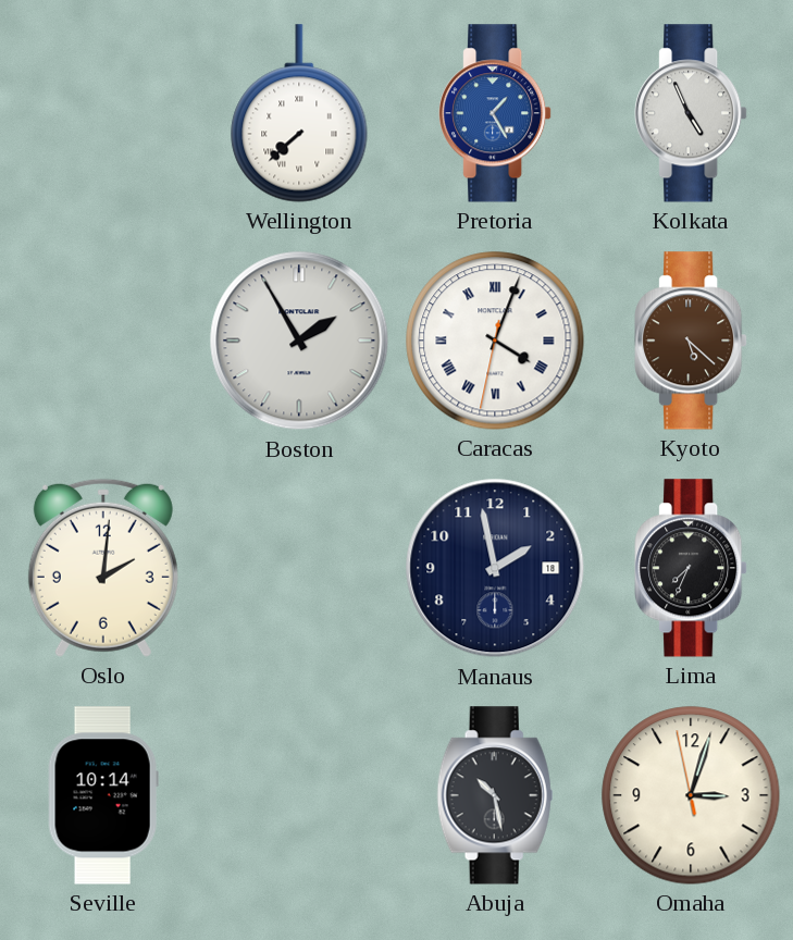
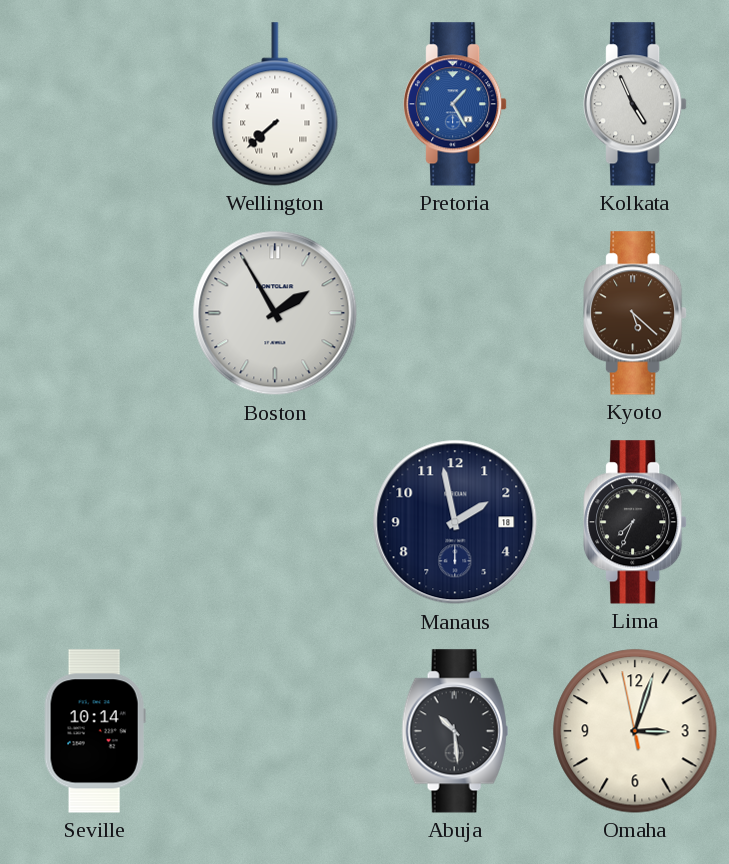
Caracas: 4:03 -> none
Oslo: 2:01 -> none
Abuja: 10:28 -> 10:29
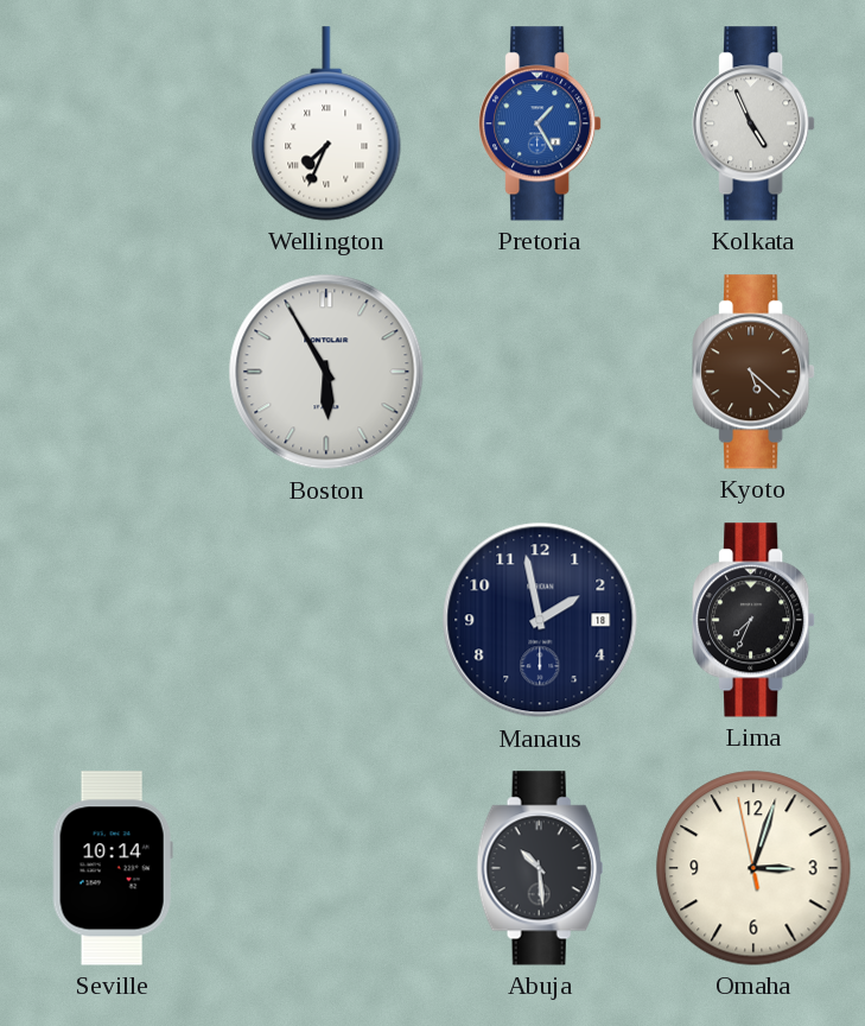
Wellington: 7:38 -> 7:34
Boston: 1:55 -> 5:55
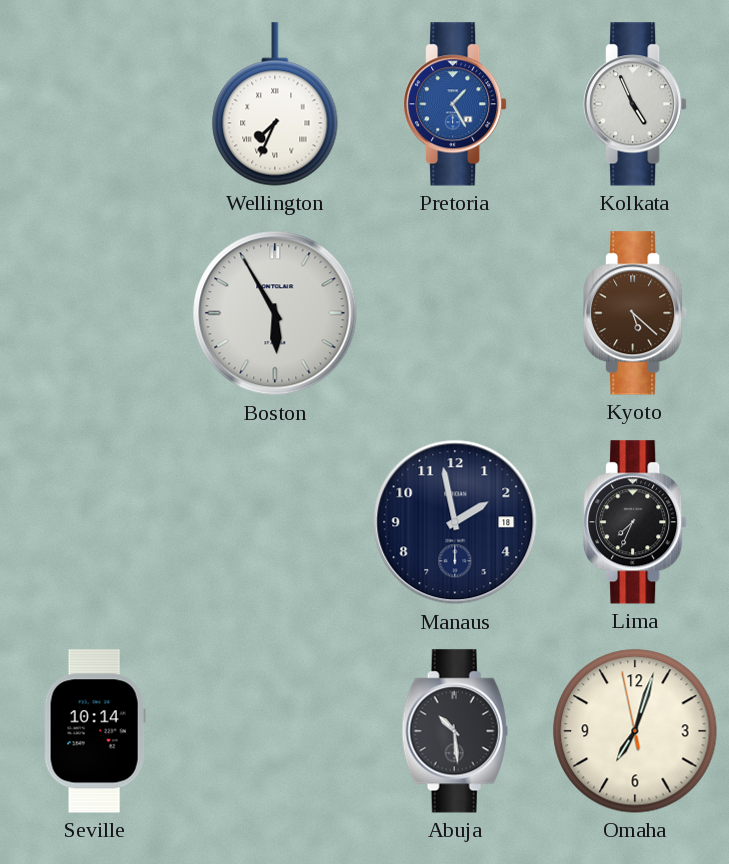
Omaha: 3:02 -> 7:02
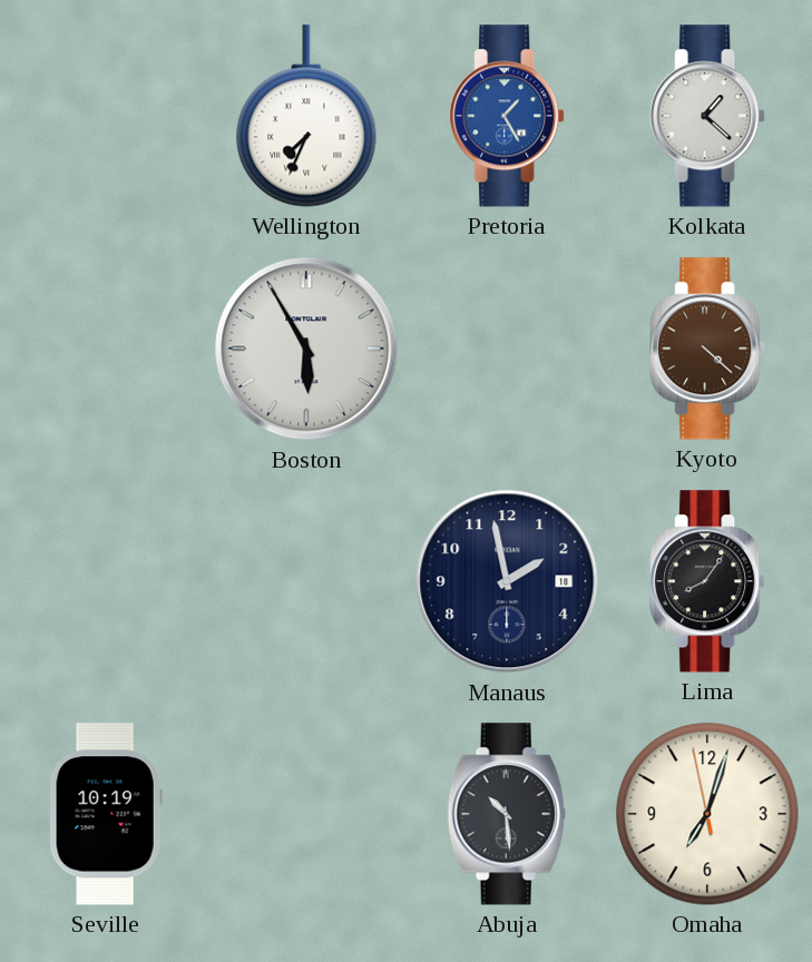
Kolkata: 4:56 -> 1:22
Kyoto: 5:22 -> 4:22
Lima: 7:34 -> 8:06
Seville: 10:14 -> 10:19
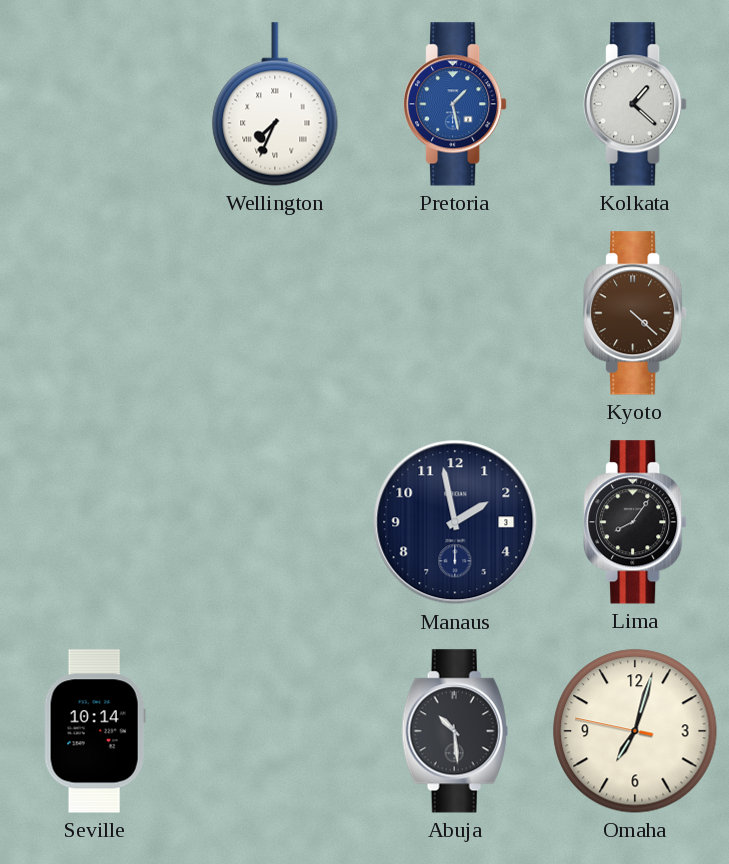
Pretoria: 1:25 -> 1:28
Boston: 5:55 -> none
Manaus date: 18 -> 3
Seville: 10:19 -> 10:14
Omaha: 7:02:58 -> 7:02:47
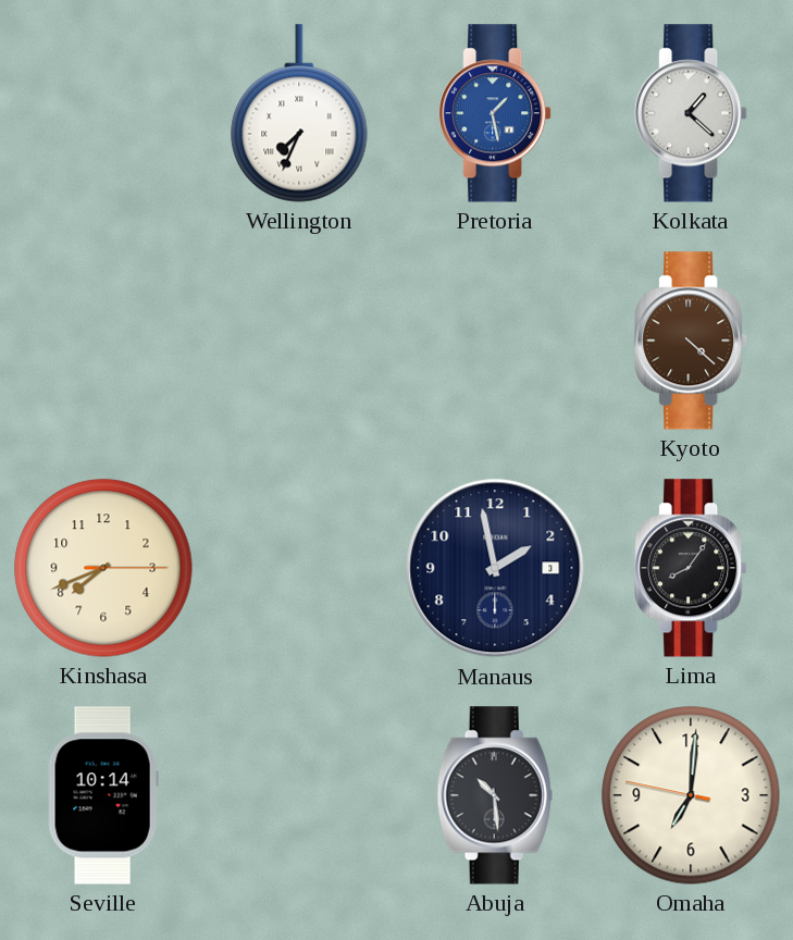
Kinshasa: none -> 7:41
Omaha: 7:02 -> 7:00
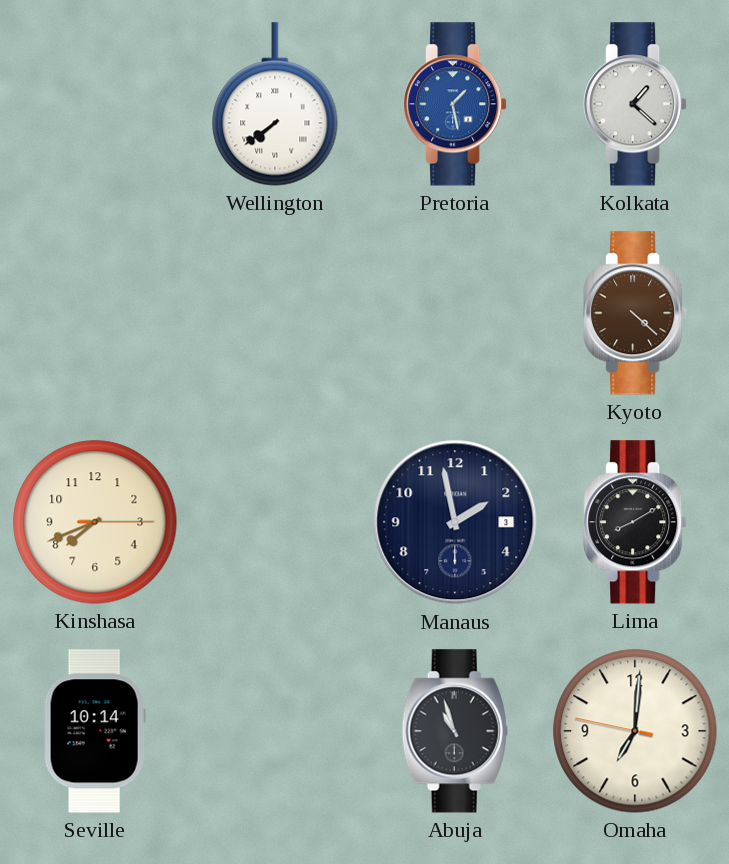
Wellington: 7:34 -> 7:39
Lima: 8:06 -> 8:10
Abuja: 10:29 -> 10:57
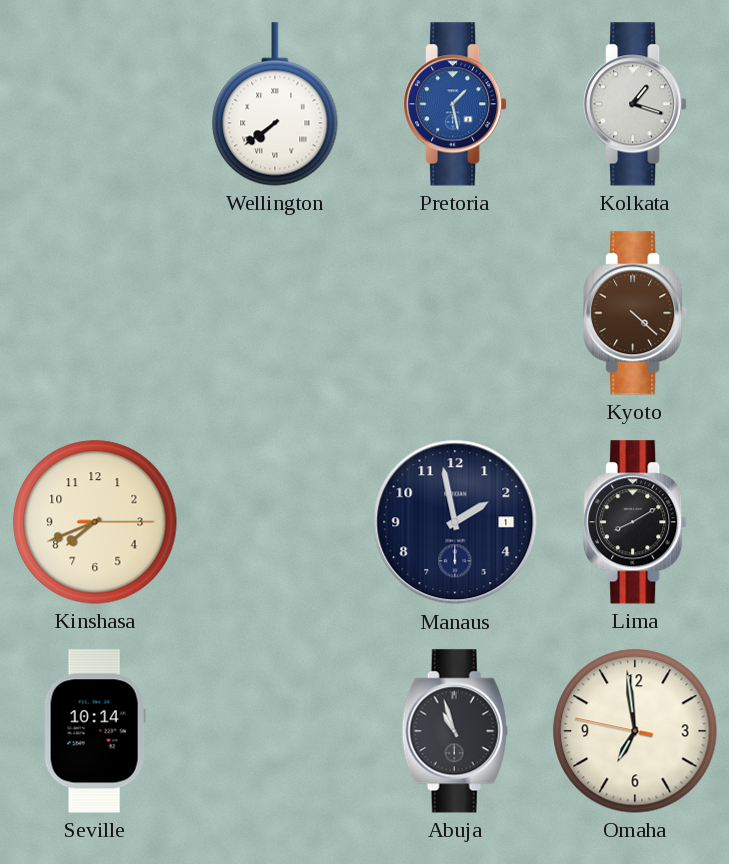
Kolkata: 1:22 -> 1:18
Manaus date: 3 -> 1
Omaha: 7:00 -> 6:58
